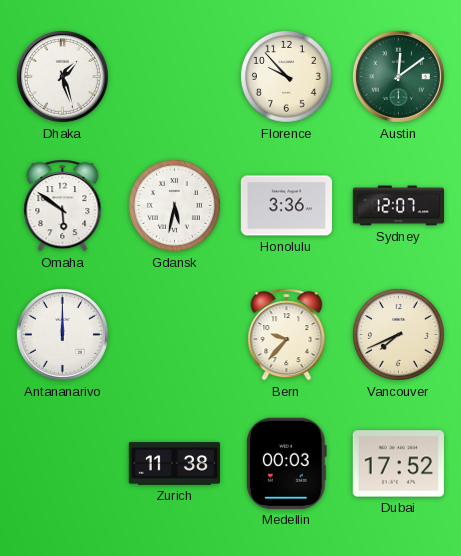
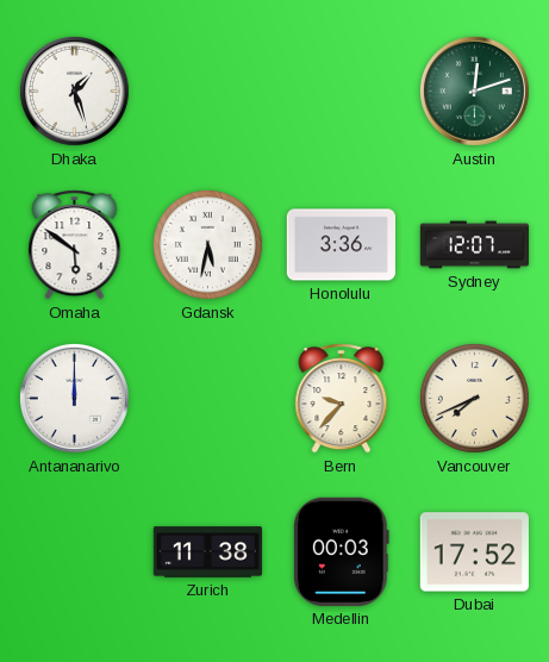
Florence: 9:53 -> none
Austin: 12:09 -> 12:12
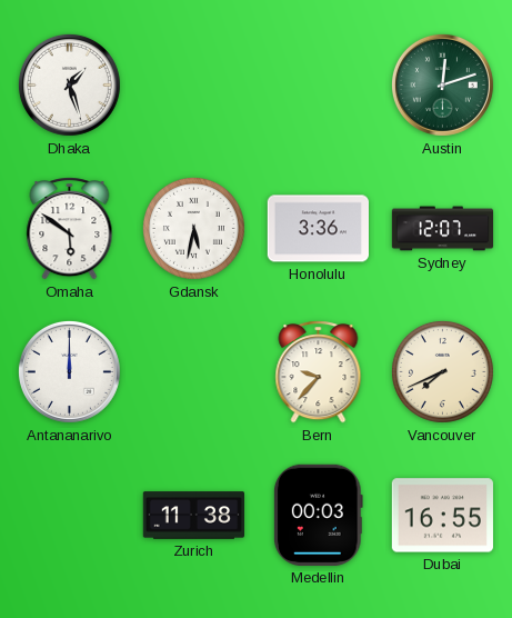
Dubai: 17:52 -> 16:55
